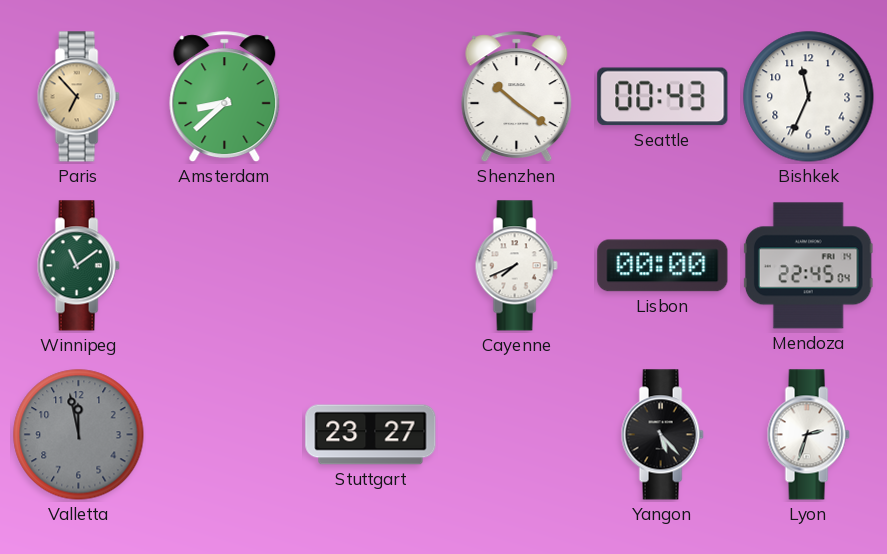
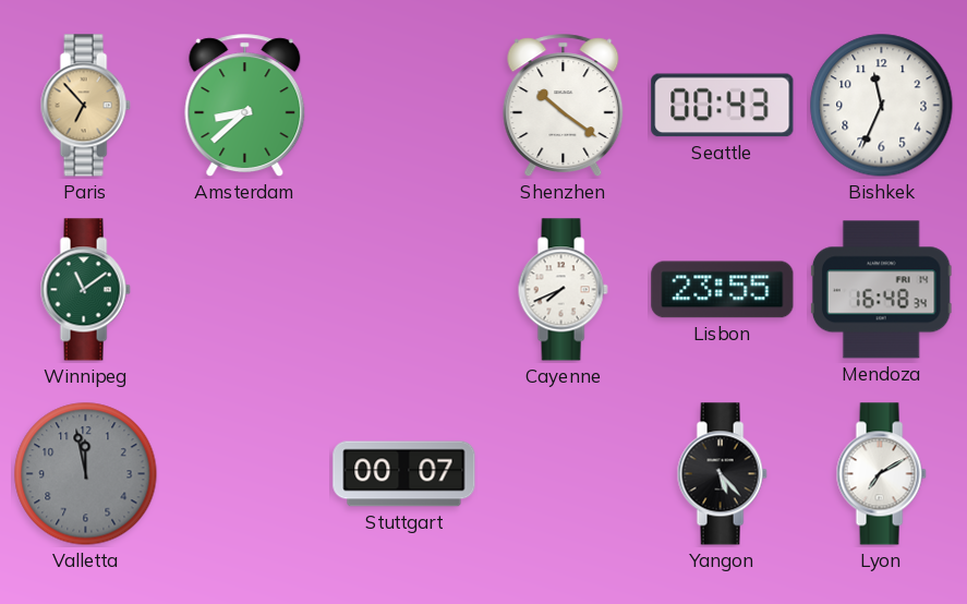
Lisbon: 00:00 -> 23:55
Mendoza: 22:45 -> 16:48
Stuttgart: 23:27 -> 00:07
Lyon: 2:33 -> 7:10
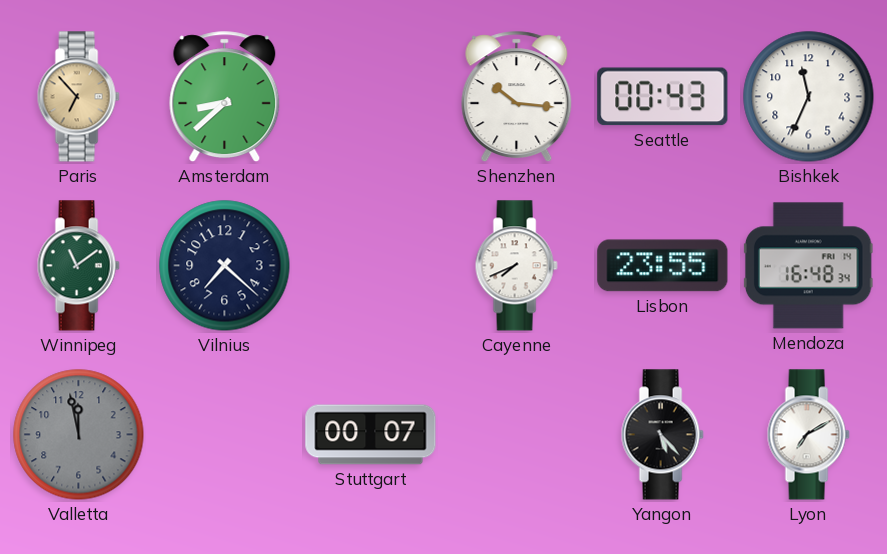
Shenzhen: 10:21 -> 10:16
Vilnius: none -> 7:22
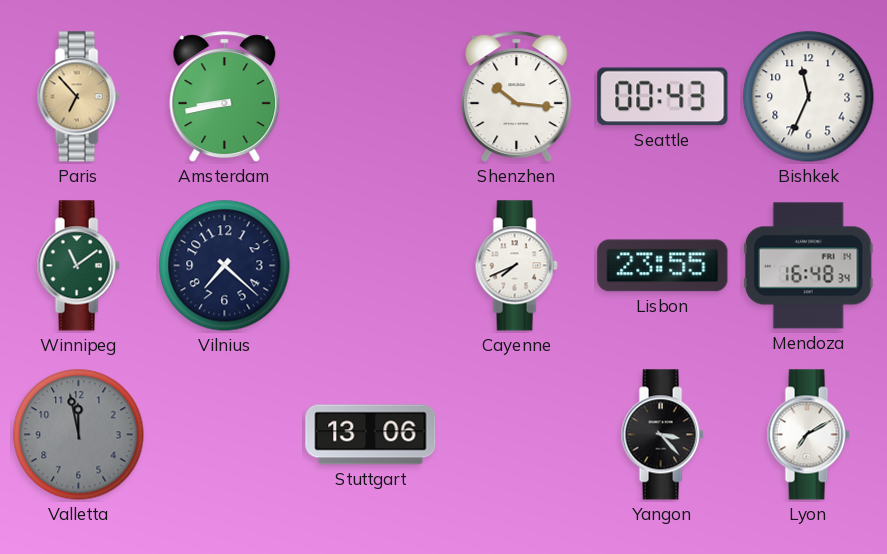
Amsterdam: 8:38 -> 8:43
Stuttgart: 00:07 -> 13:06
Yangon: 5:23 -> 3:23
